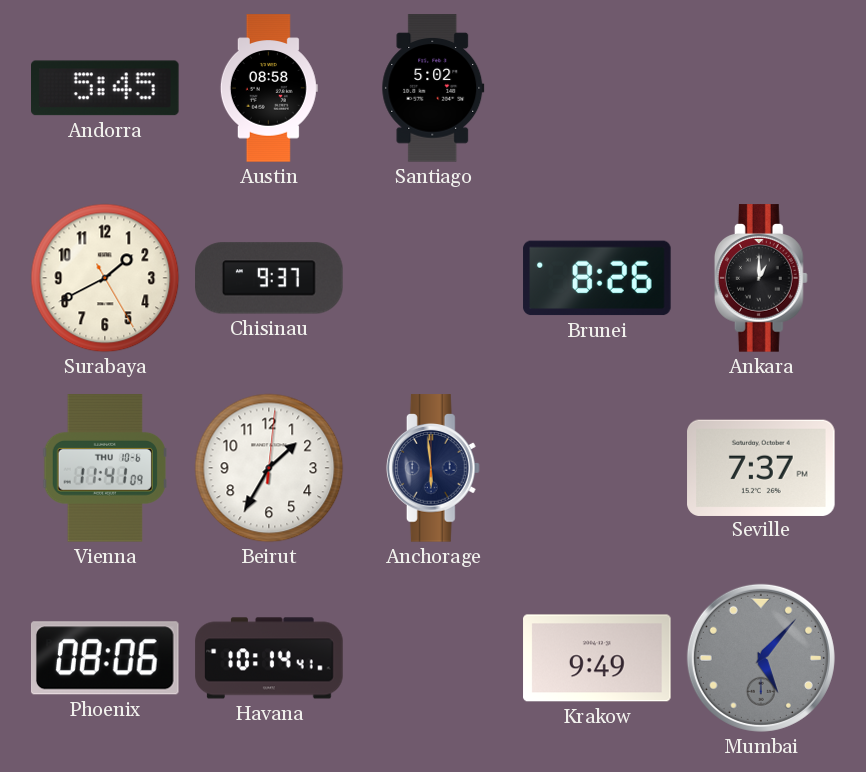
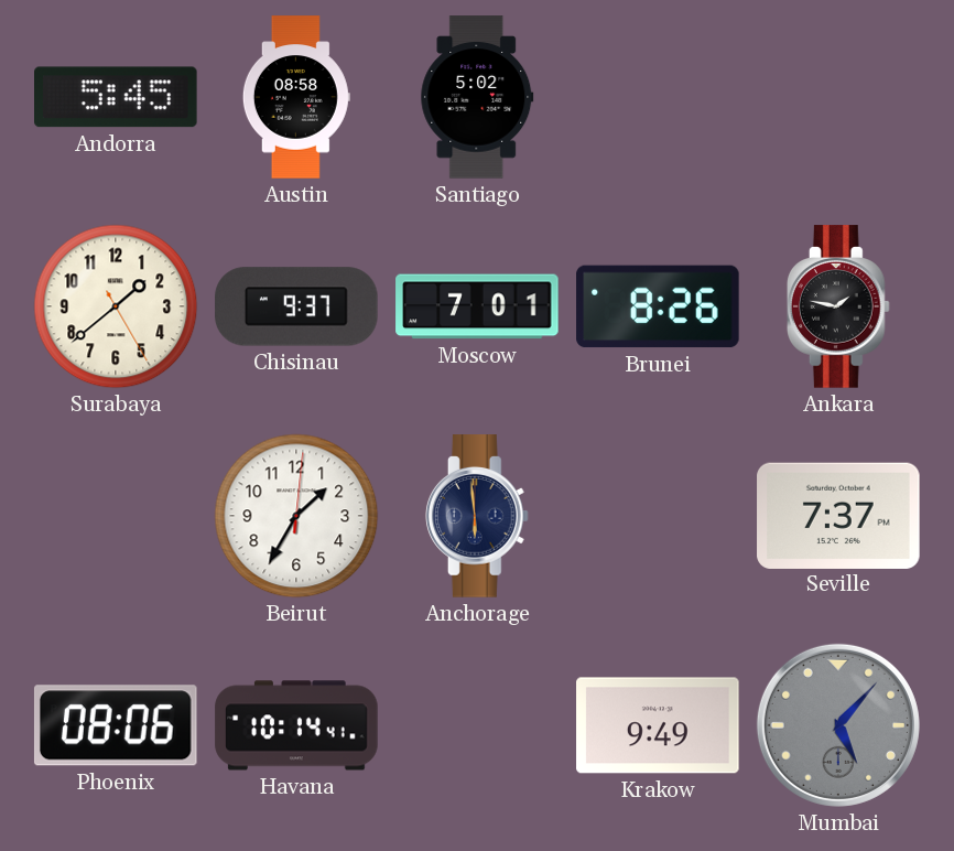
Surabaya: 1:40 -> 1:38
Moscow: none -> 7:01
Ankara: 1:00 -> 1:47
Vienna: 11:41 -> none
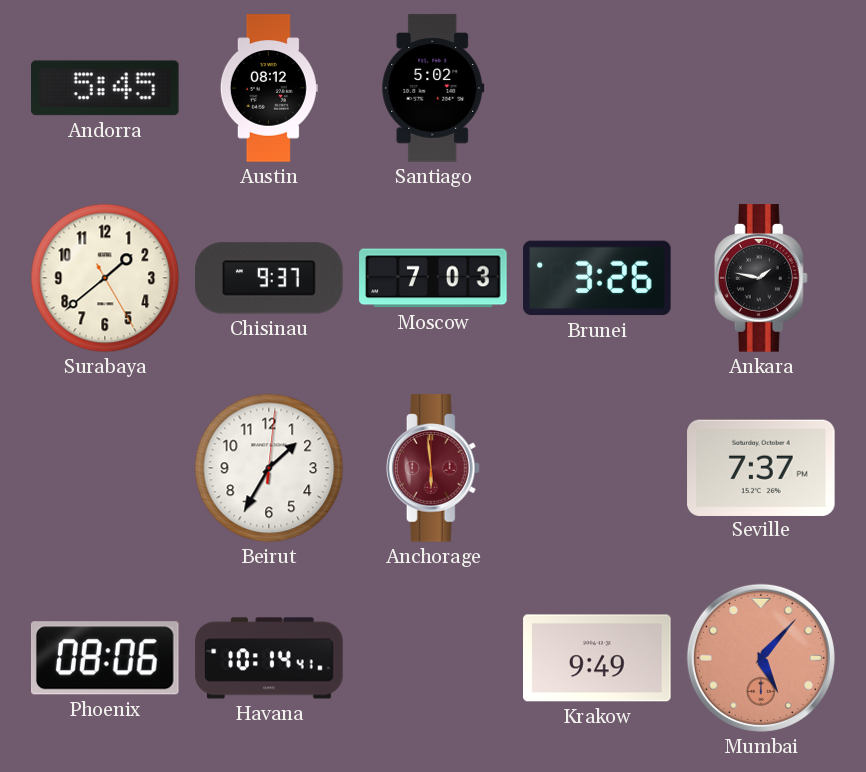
Austin: 08:58 -> 08:12
Moscow: 7:01 -> 7:03
Brunei: 8:26 -> 3:26
Anchorage dial: navy -> burgundy
Mumbai dial: grey -> salmon
